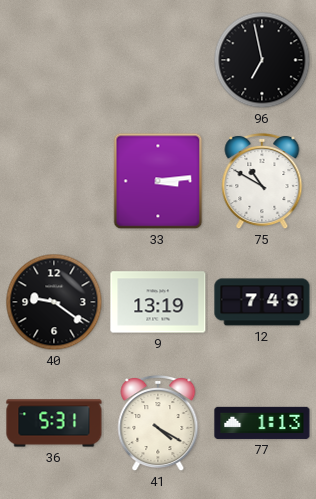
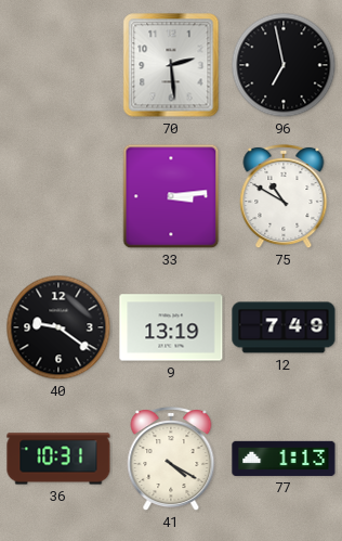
70: none -> 2:29
36: 5:31 -> 10:31
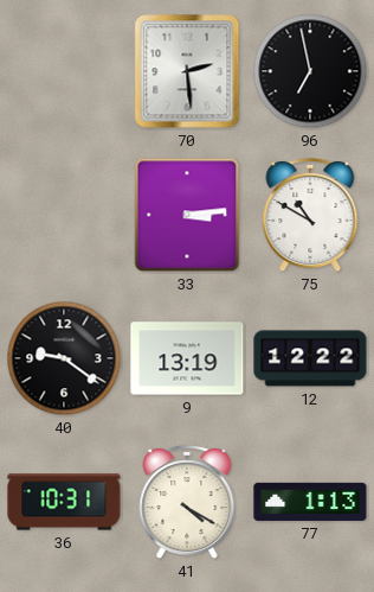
12: 7:49 -> 12:22
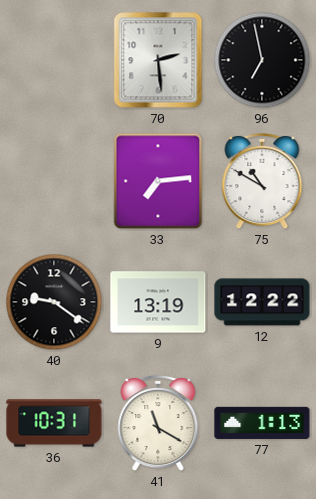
33: 3:14 -> 7:14
41: 4:20 -> 11:20
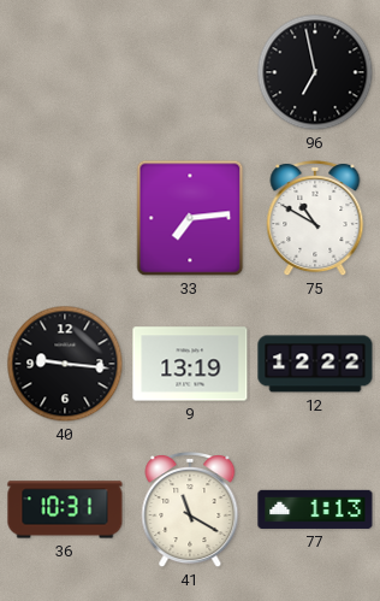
70: 2:29 -> none
40: 9:21 -> 9:16
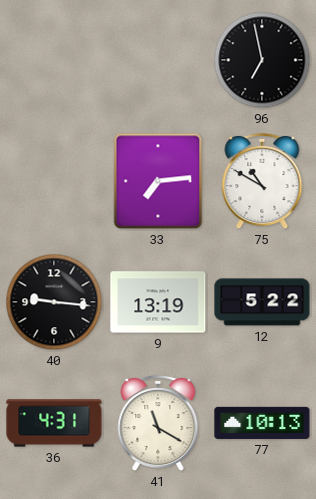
12: 12:22 -> 5:22
36: 10:31 -> 4:31
77: 1:13 -> 10:13
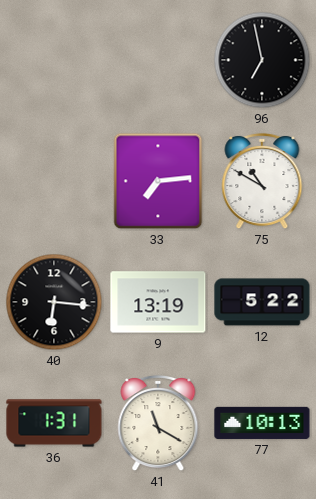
40: 9:16 -> 6:16
36: 4:31 -> 1:31
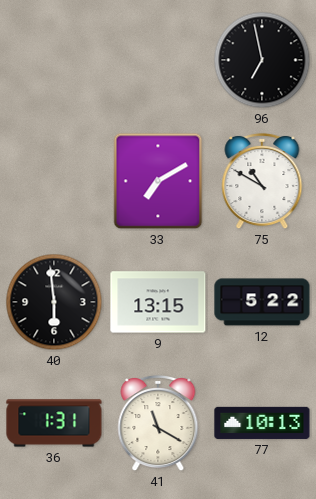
33: 7:14 -> 7:10
40: 6:16 -> 5:59
9: 13:19 -> 13:15
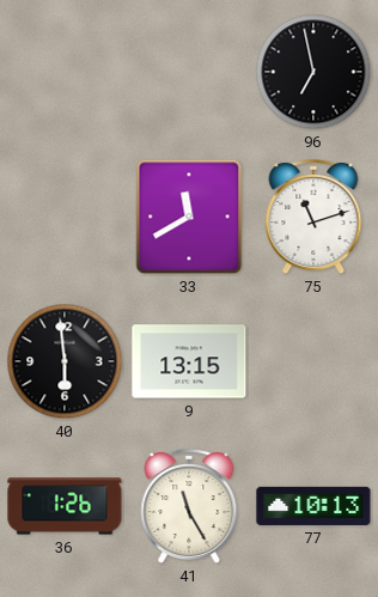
33: 7:10 -> 11:40
75: 10:50 -> 11:12
12: 5:22 -> none
36: 1:31 -> 1:26
41: 11:20 -> 11:25
